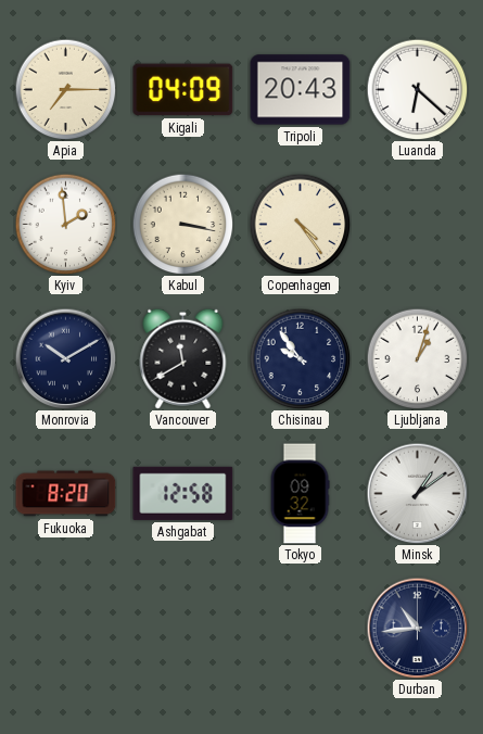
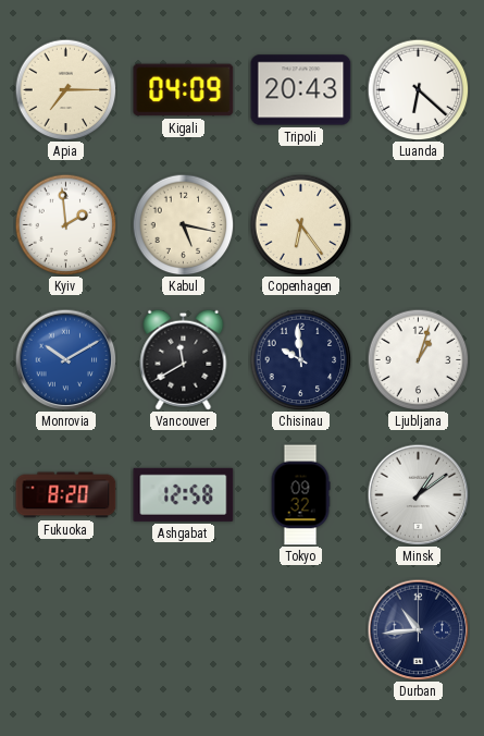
Kabul: 3:17 -> 5:17
Copenhagen: 4:24 -> 6:24
Monrovia dial: navy -> blue
Chisinau: 9:54 -> 9:59
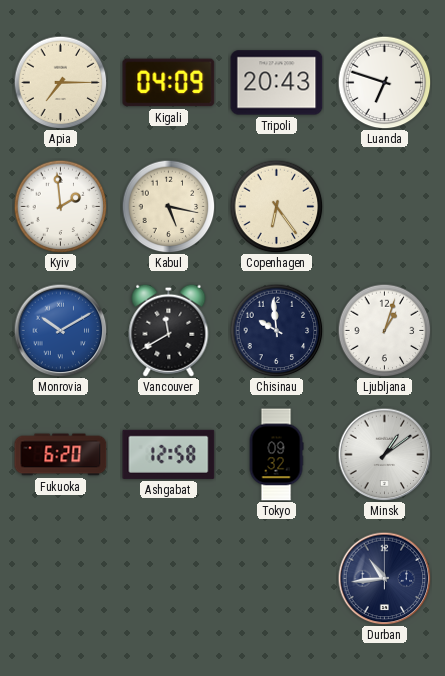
Luanda: 6:22 -> 6:48
Fukuoka: 8:20 -> 6:20
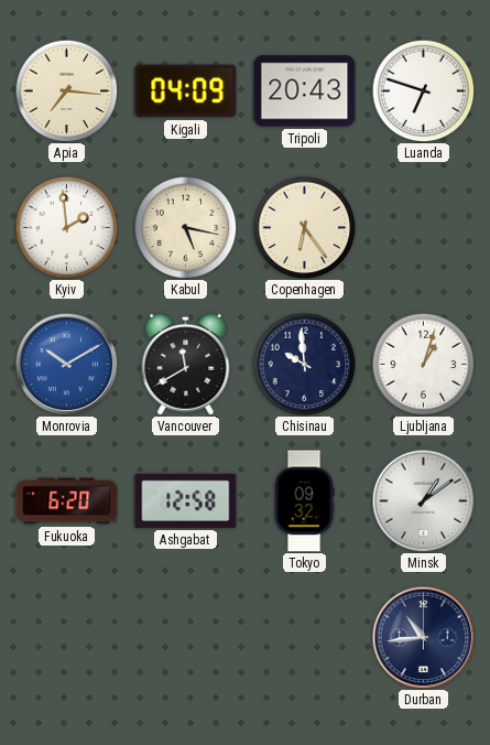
Apia: 7:15 -> 7:16
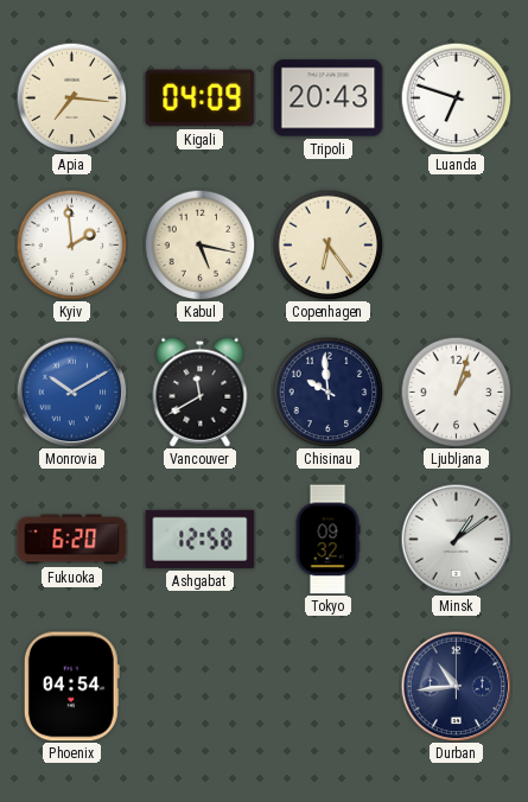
Phoenix: none -> 04:54
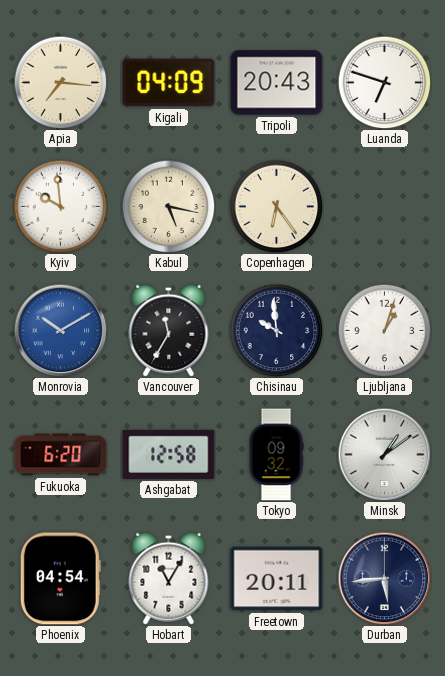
Kyiv: 1:59 -> 9:59
Vancouver: 11:40 -> 11:35
Hobart: none -> 11:05
Freetown: none -> 20:11
Durban: 10:44 -> 5:44
